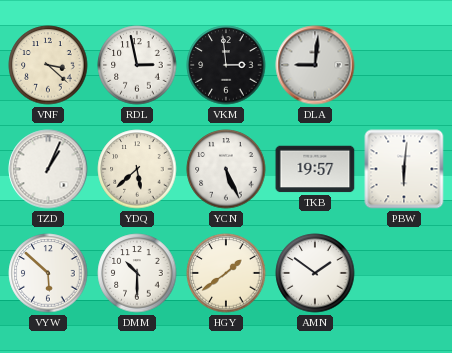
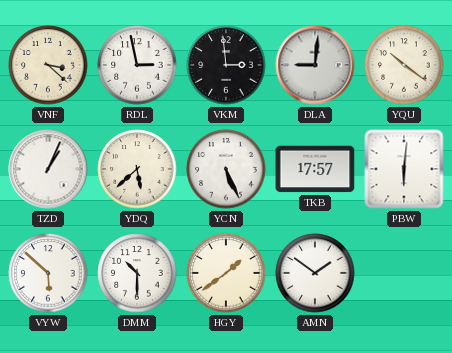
YQU: none -> 10:21
TKB: 19:57 -> 17:57
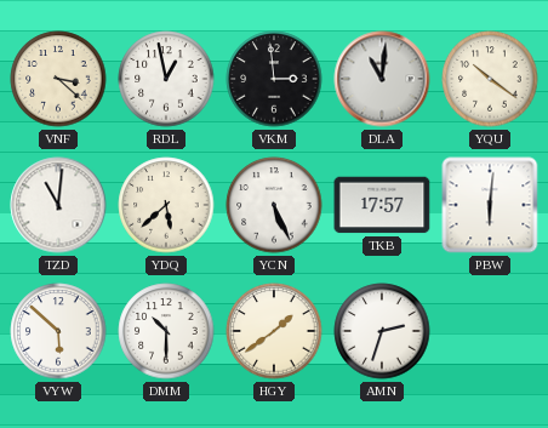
RDL: 2:58 -> 12:58
DLA: 9:01 -> 11:01
TZD: 1:04 -> 11:01
AMN: 1:51 -> 2:33
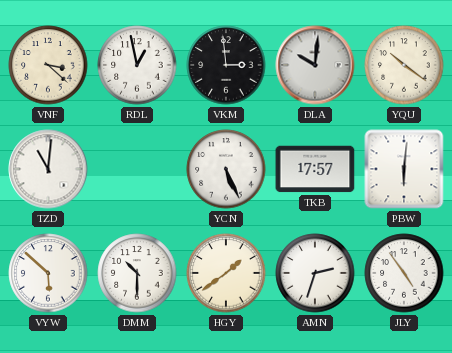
DLA: 11:01 -> 10:01
YDQ: 5:38 -> none
JLY: none -> 4:54
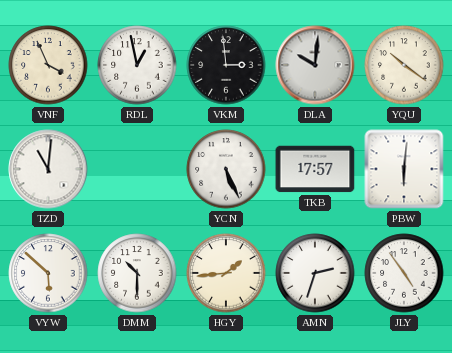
VNF: 3:22 -> 3:56
HGY: 1:39 -> 1:44
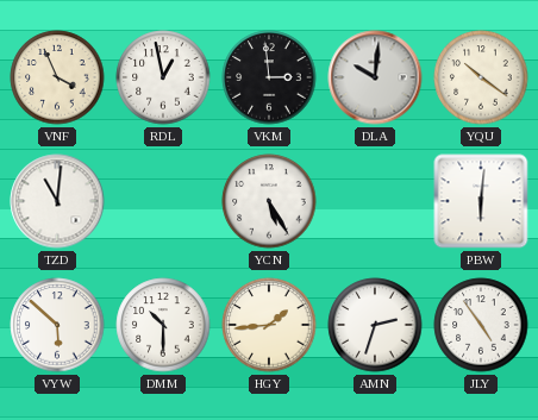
YCN: 5:26 -> 5:25
TKB: 17:57 -> none
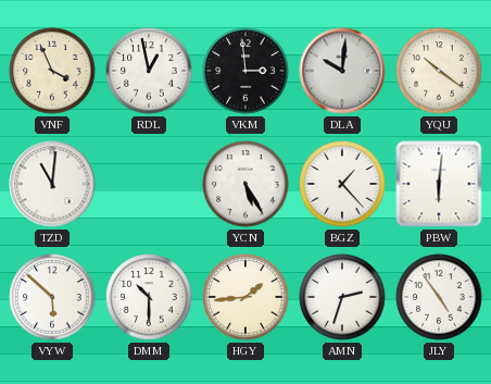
BGZ: none -> 1:23
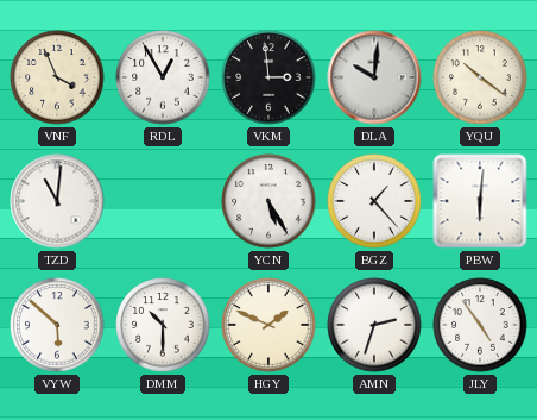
RDL: 12:58 -> 12:55
HGY: 1:44 -> 1:49
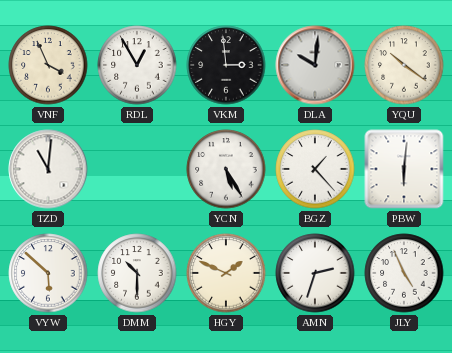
JLY: 4:54 -> 4:56
